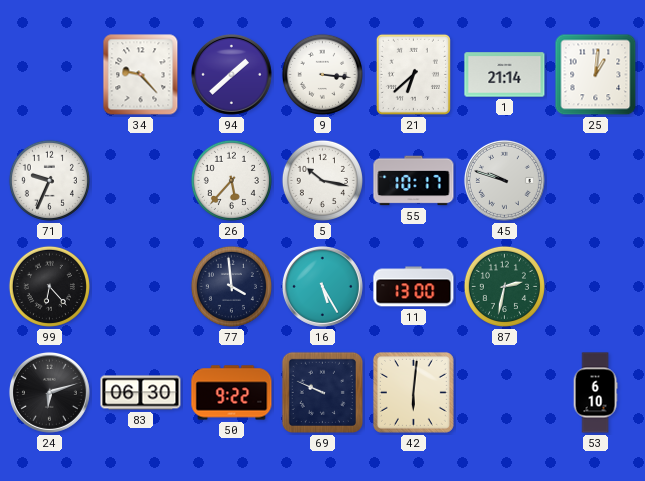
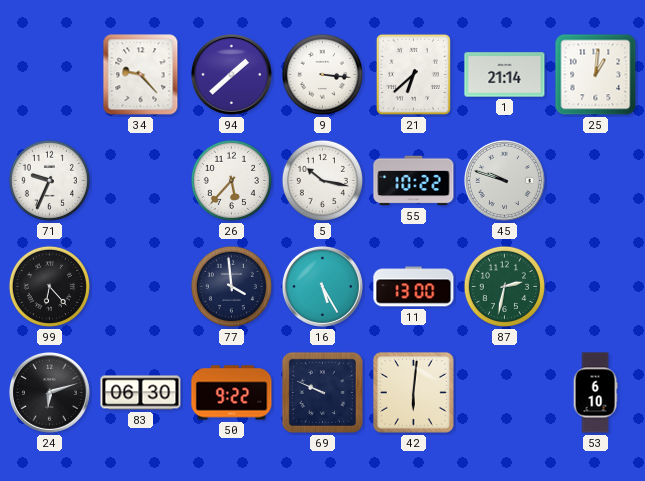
55: 10:17 -> 10:22
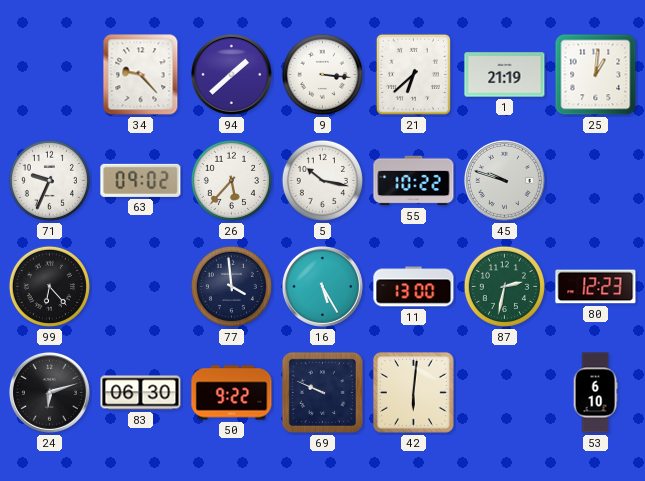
1: 21:14 -> 21:19
63: none -> 09:02
80: none -> 12:23
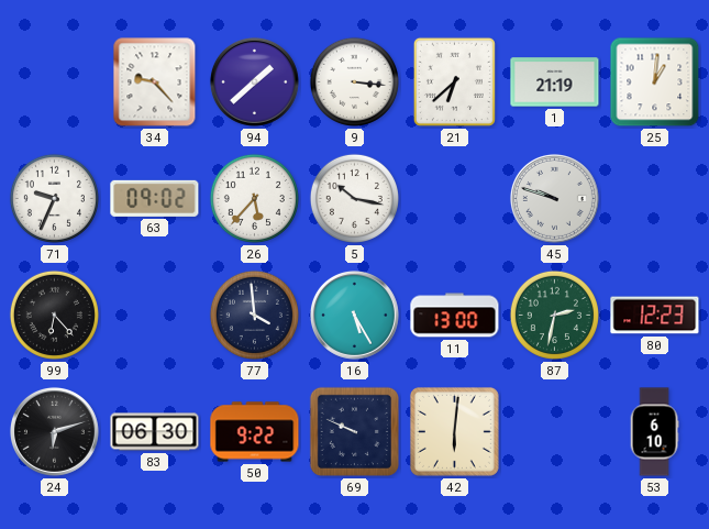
55: 10:22 -> none
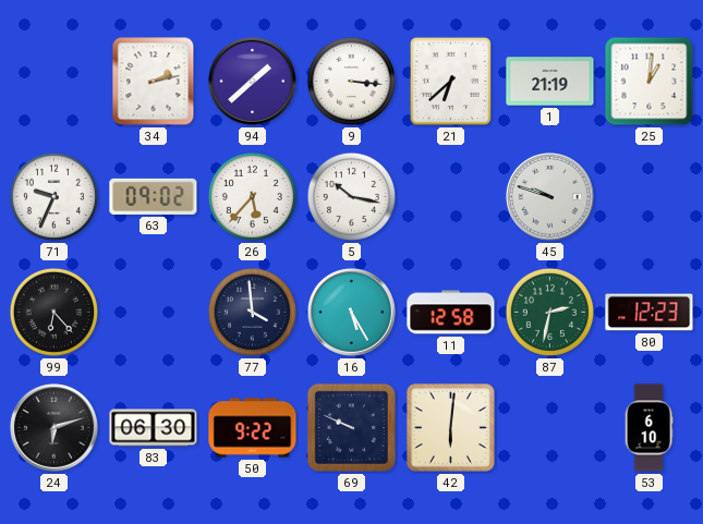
34: 9:23 -> 2:13
11: 13:00 -> 12:58
